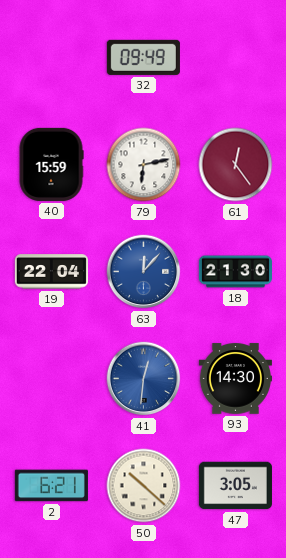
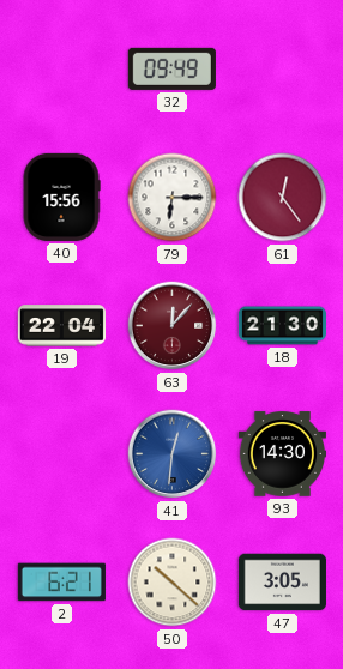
40: 15:59 -> 15:56
79: 6:13 -> 6:15
63 dial: blue -> burgundy
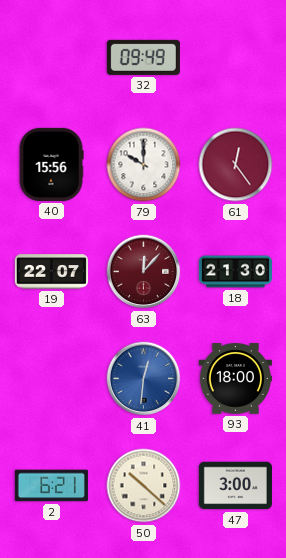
79: 6:15 -> 10:00
19: 22:04 -> 22:07
93: 14:30 -> 18:00
47: 3:05 -> 3:00
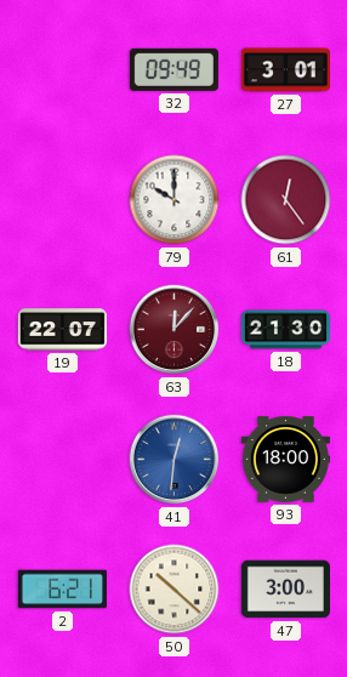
27: none -> 3:01
40: 15:56 -> none
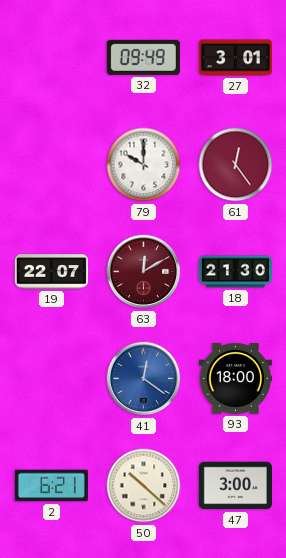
63: 12:07 -> 12:10
41: 12:31 -> 12:21
